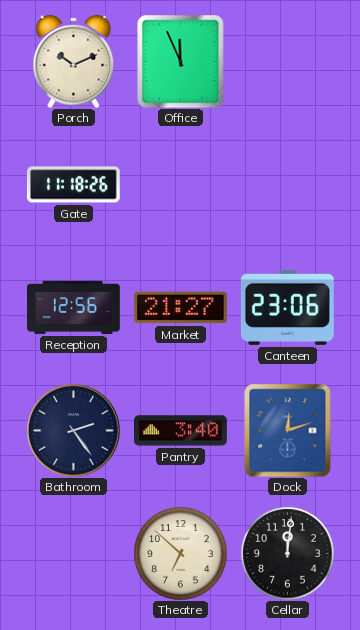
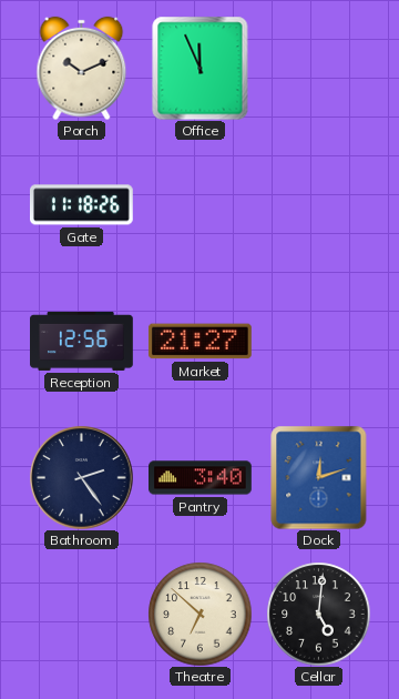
Canteen: 23:06 -> none
Cellar: 12:01 -> 5:01
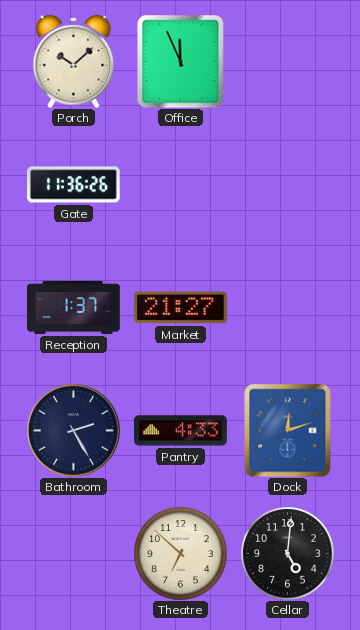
Porch: 10:11 -> 10:08
Gate: 11:18 -> 11:36
Reception: 12:56 -> 1:37
Bathroom: 2:24 -> 2:25
Pantry: 3:40 -> 4:33
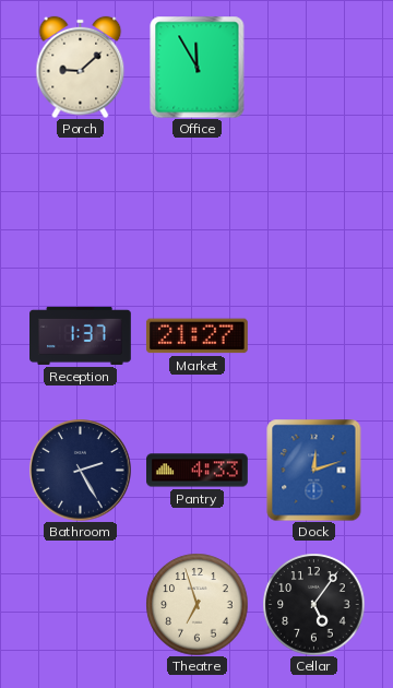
Porch: 10:08 -> 9:08
Office: 11:56 -> 11:55
Gate: 11:36 -> none
Theatre: 6:52 -> 6:57
Cellar: 5:01 -> 5:06
